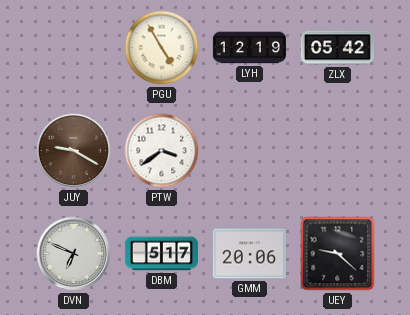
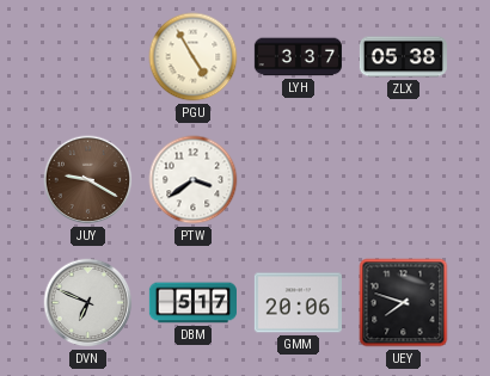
LYH: 12:19 -> 3:37
ZLX: 05:42 -> 05:38
UEY: 9:22 -> 7:48
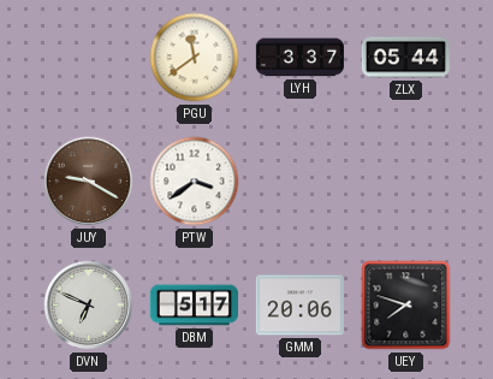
PGU: 4:55 -> 11:39
ZLX: 05:38 -> 05:44
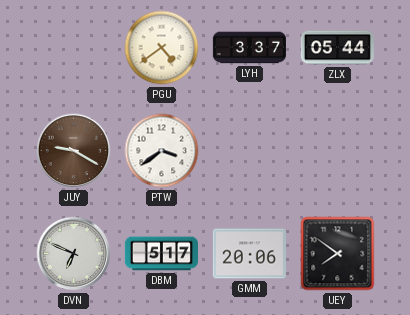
PGU: 11:39 -> 4:39
UEY: 7:48 -> 7:51
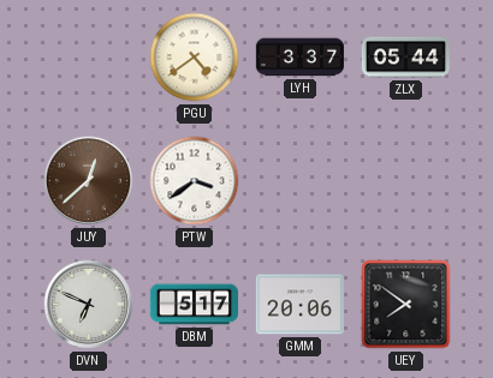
JUY: 9:20 -> 12:38
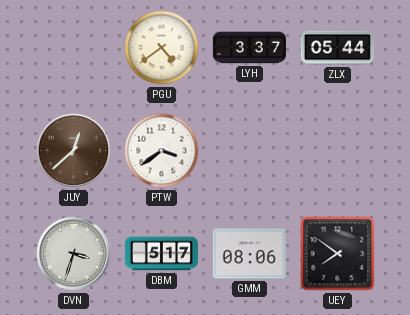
DVN: 6:49 -> 3:33
GMM: 20:06 -> 08:06
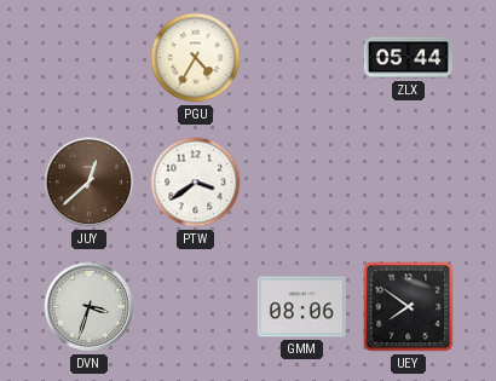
PGU: 4:39 -> 4:35
LYH: 3:37 -> none
DBM: 5:17 -> none
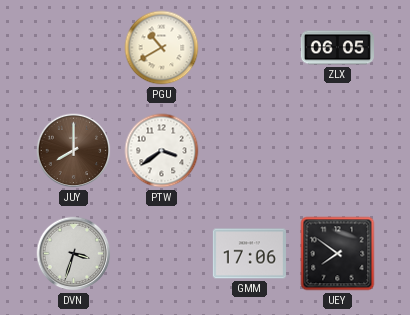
PGU: 4:35 -> 10:40
ZLX: 05:44 -> 06:05
JUY: 12:38 -> 8:00
GMM: 08:06 -> 17:06
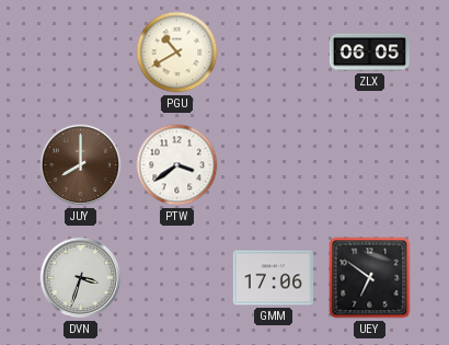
UEY: 7:51 -> 6:51
